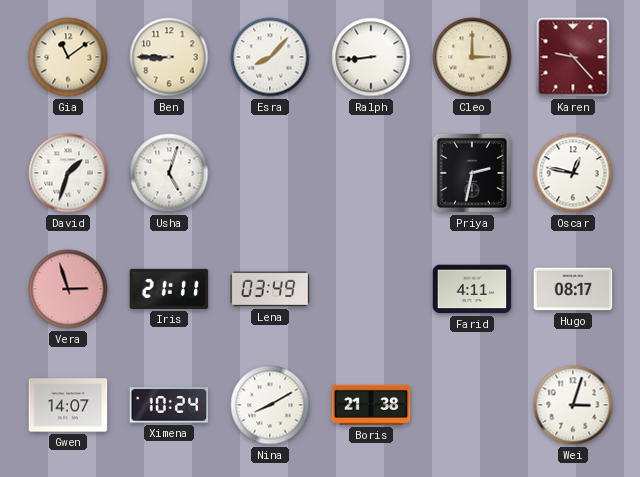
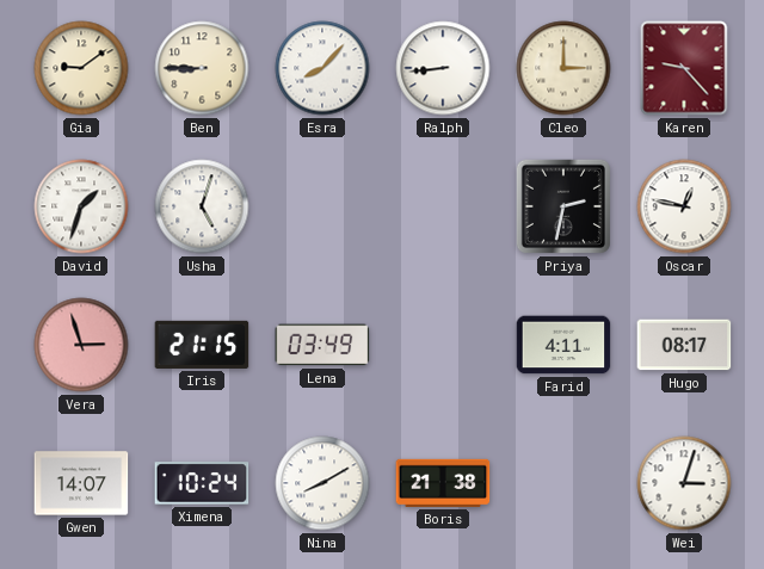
Gia: 11:09 -> 9:09
Iris: 21:11 -> 21:15
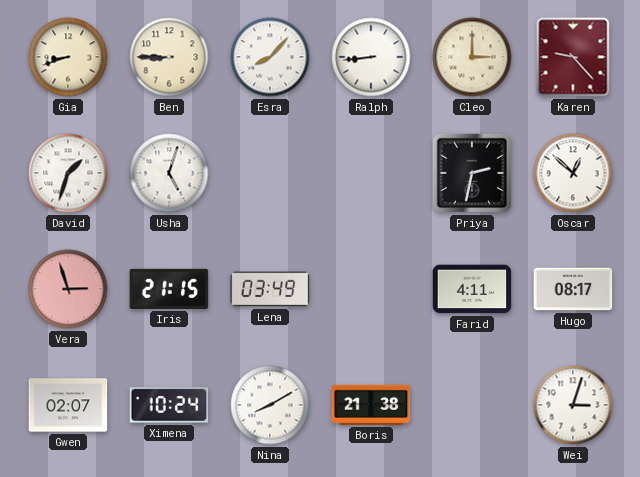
Gia: 9:09 -> 8:42
Oscar: 12:47 -> 12:52
Gwen: 14:07 -> 02:07
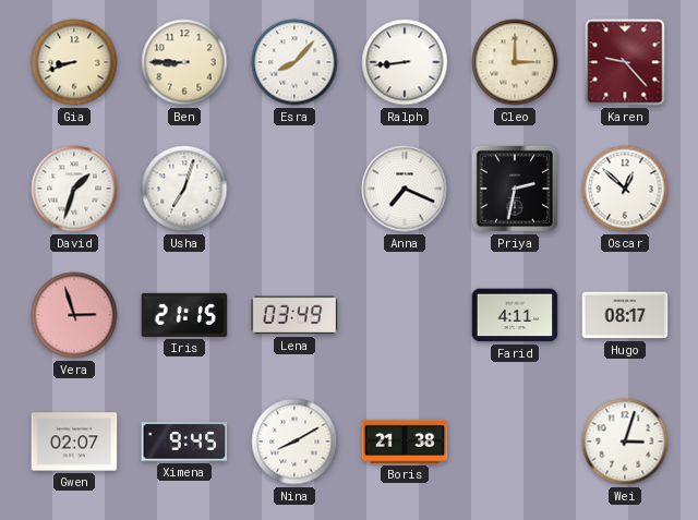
Usha: 5:03 -> 7:03
Anna: none -> 7:19
Ximena: 10:24 -> 9:45
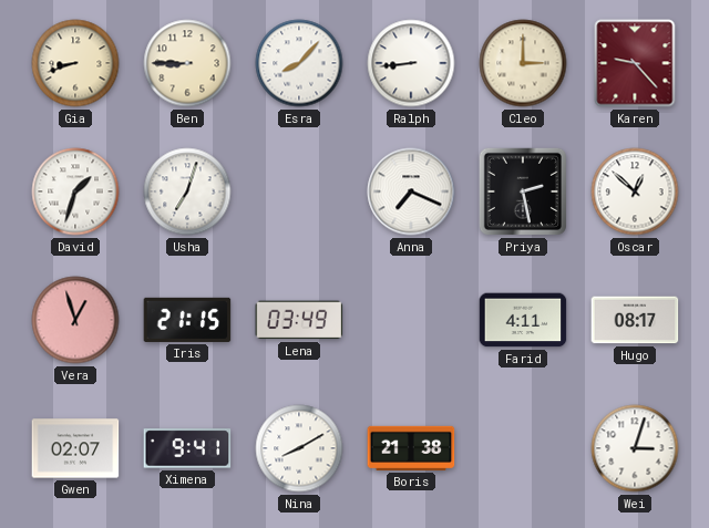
Priya: 2:32 -> 2:28
Vera: 2:57 -> 12:57
Ximena: 9:45 -> 9:41
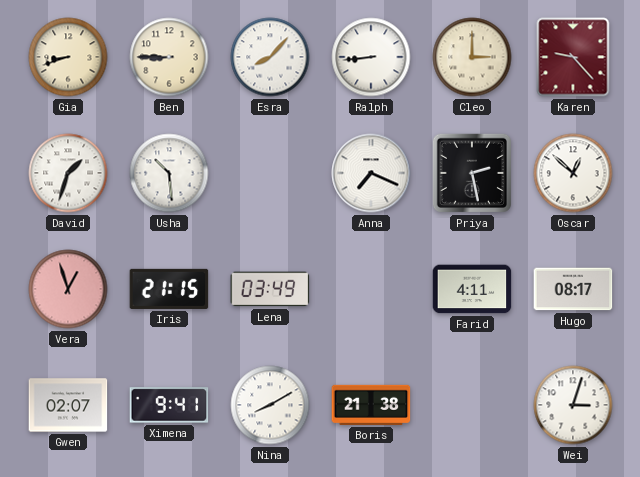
Usha: 7:03 -> 10:29
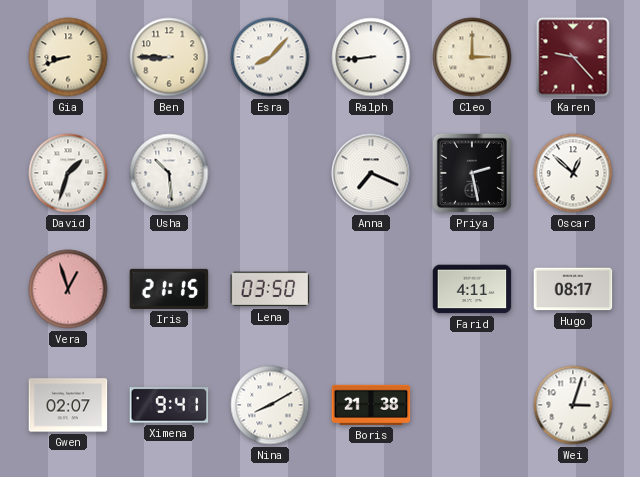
Lena: 03:49 -> 03:50
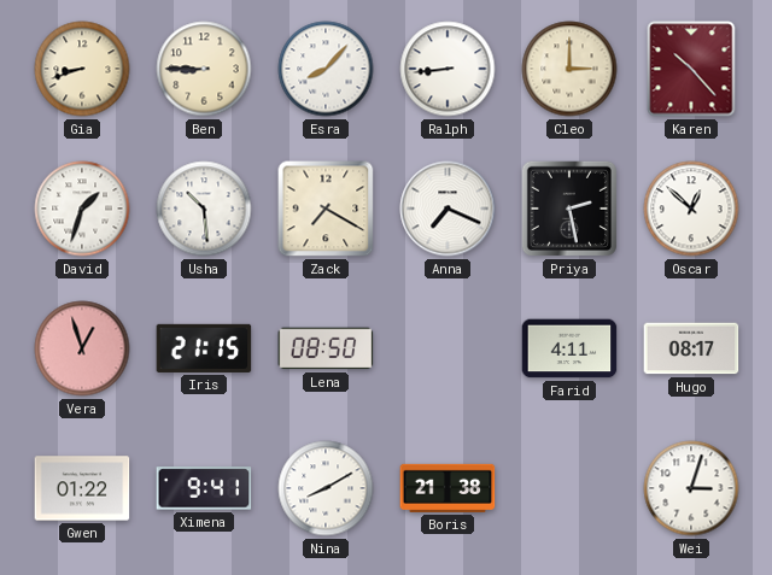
Karen: 9:23 -> 10:23
Zack: none -> 7:20
Lena: 03:50 -> 08:50
Gwen: 02:07 -> 01:22
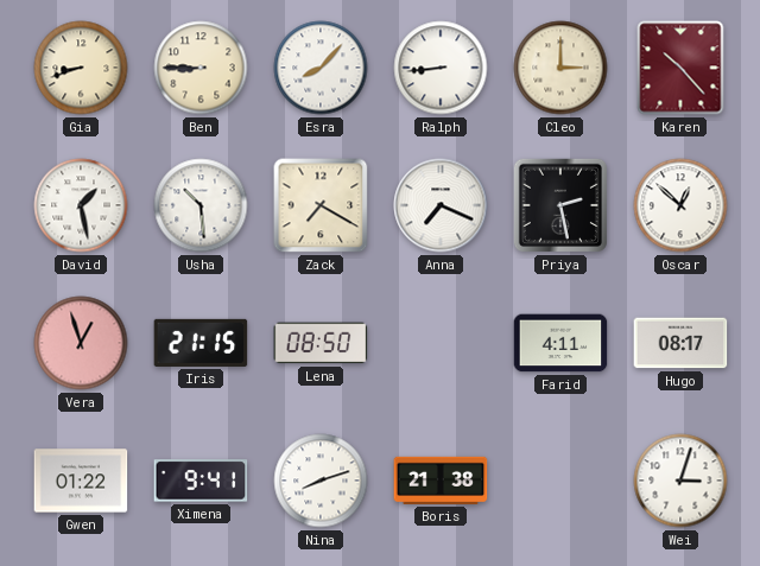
David: 1:33 -> 1:28
Nina: 8:10 -> 8:12
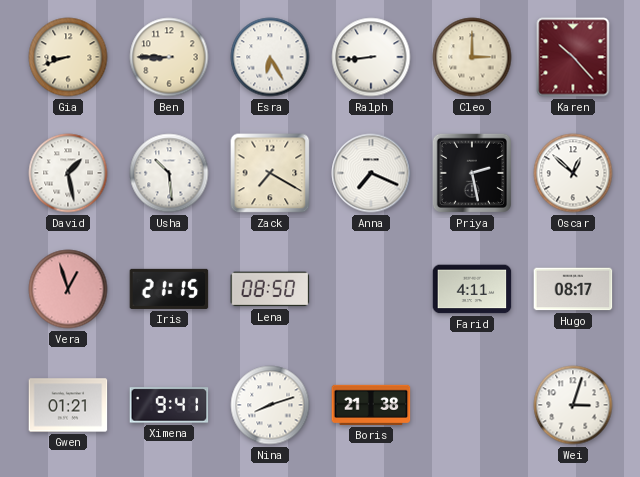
Esra: 8:07 -> 6:25
Gwen: 01:22 -> 01:21
